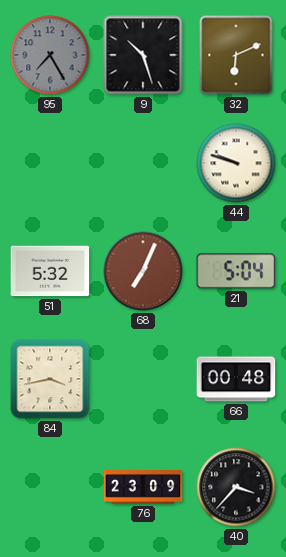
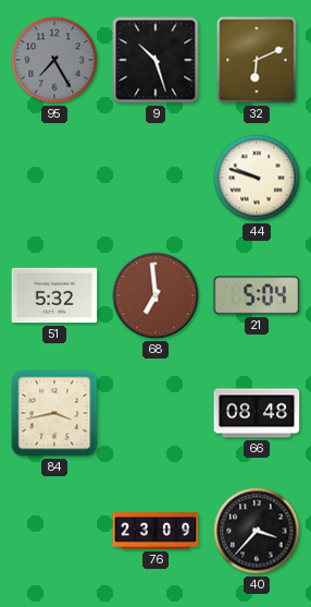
68: 7:04 -> 6:59
66: 00:48 -> 08:48
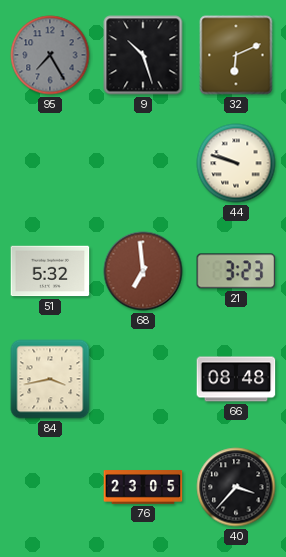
21: 5:04 -> 3:23
76: 23:09 -> 23:05
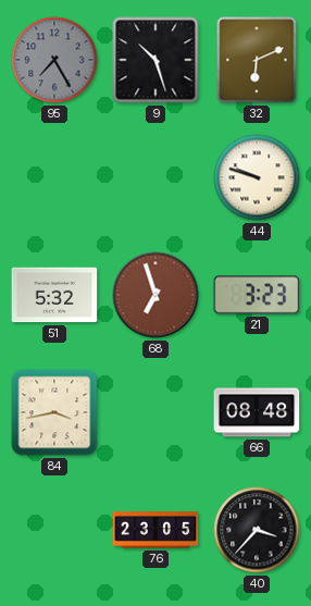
68: 6:59 -> 6:57
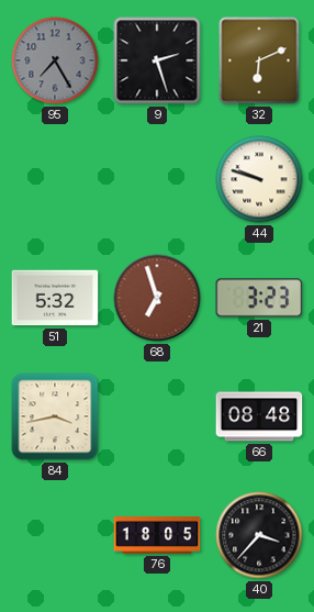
9: 10:27 -> 2:27
76: 23:05 -> 18:05
